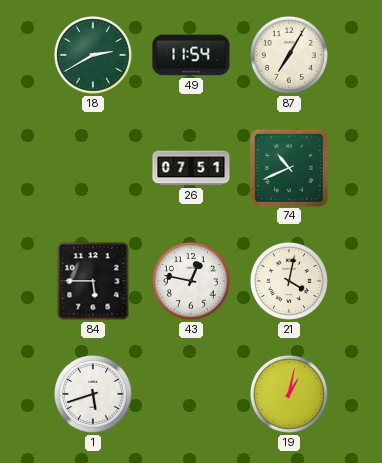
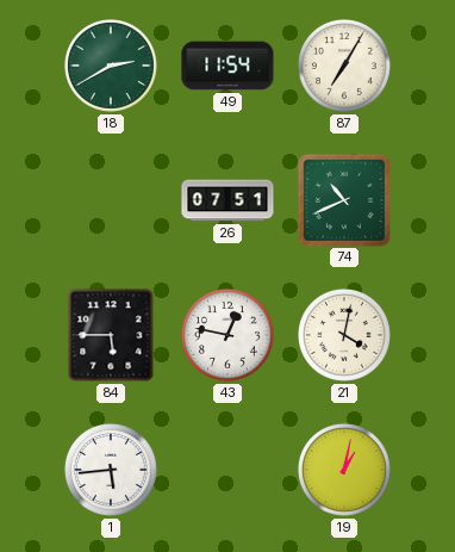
1: 5:42 -> 5:44
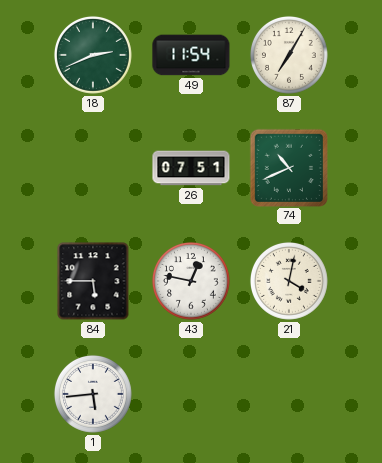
18: 2:40 -> 2:41
19: 1:02 -> none
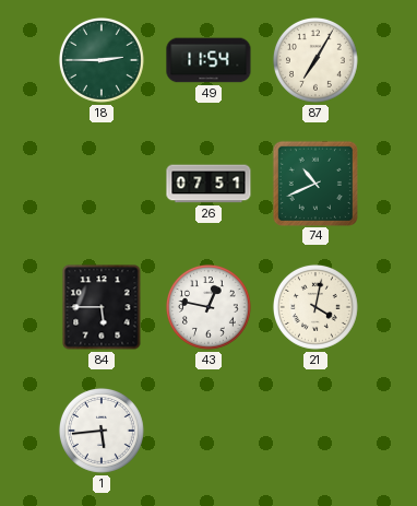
18: 2:41 -> 2:45
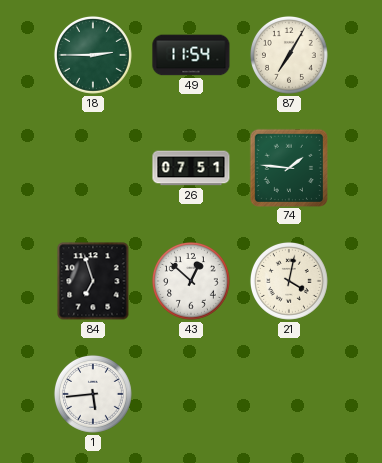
74: 10:41 -> 1:46
84: 5:45 -> 6:57
43: 12:47 -> 12:52
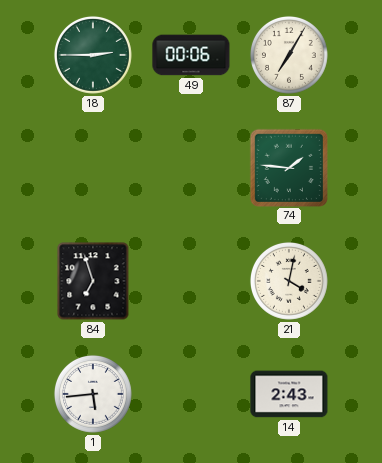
49: 11:54 -> 00:06
26: 07:51 -> none
43: 12:52 -> none
14: none -> 2:43
